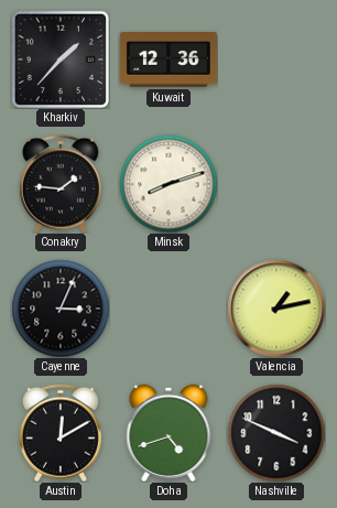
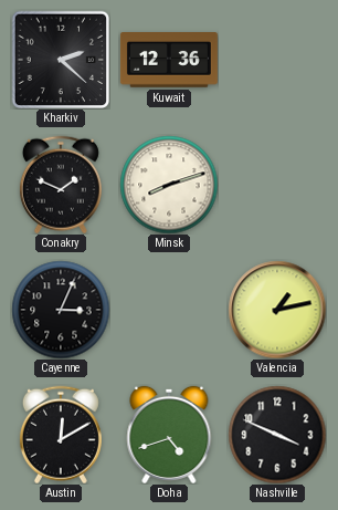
Kharkiv: 1:37 -> 2:22
Conakry: 1:46 -> 1:49
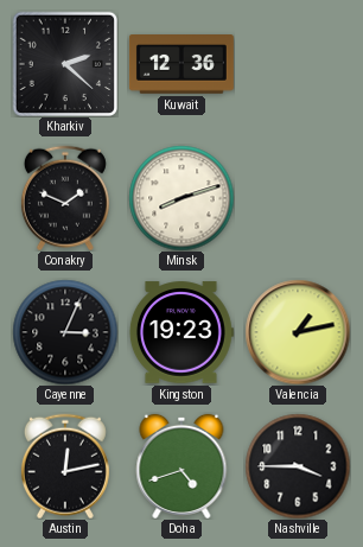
Kingston: none -> 19:23
Austin: 12:10 -> 12:13
Nashville: 3:49 -> 3:45
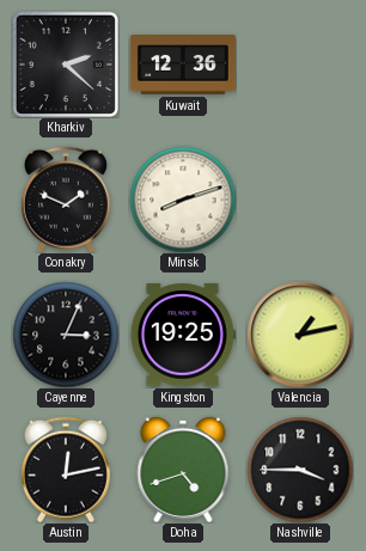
Kingston: 19:23 -> 19:25
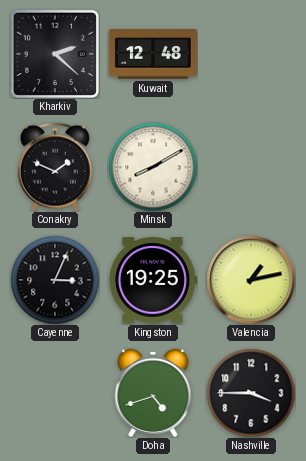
Kuwait: 12:36 -> 12:48
Minsk: 8:12 -> 8:10
Austin: 12:13 -> none
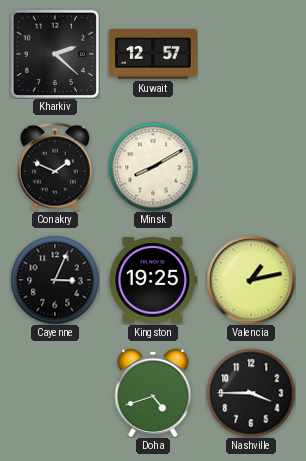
Kuwait: 12:48 -> 12:57
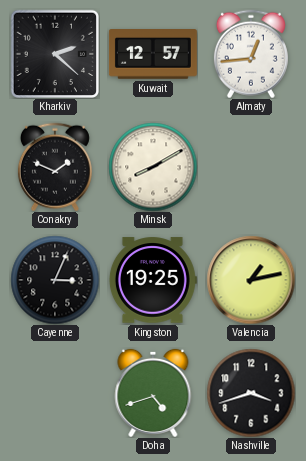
Almaty: none -> 12:44
Nashville: 3:45 -> 3:42
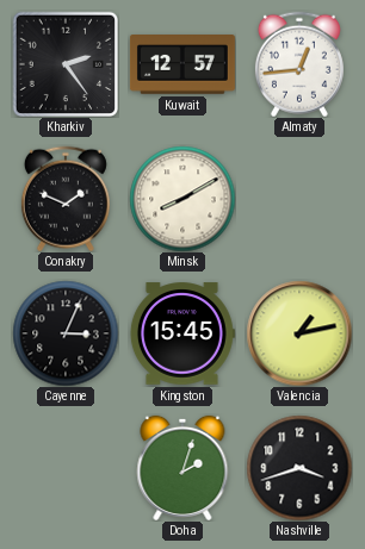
Kharkiv: 2:22 -> 2:24
Kingston: 19:25 -> 15:45
Doha: 4:42 -> 2:03
